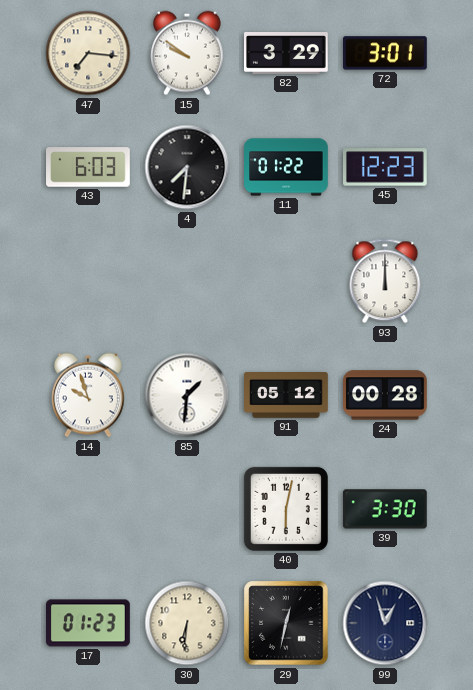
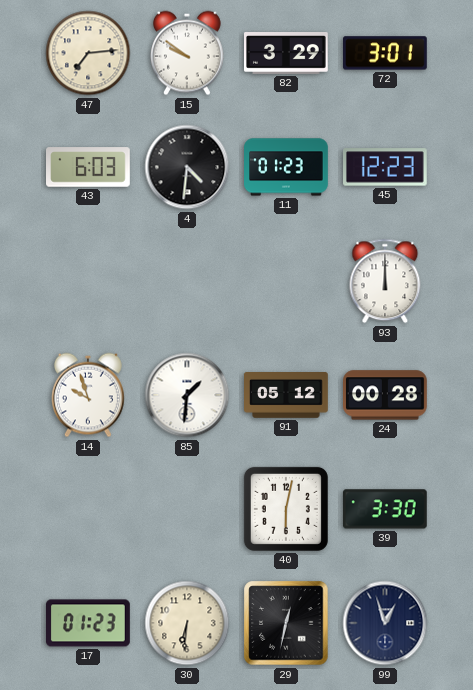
47: 7:16 -> 7:14
4: 7:31 -> 4:31
11: 01:22 -> 01:23
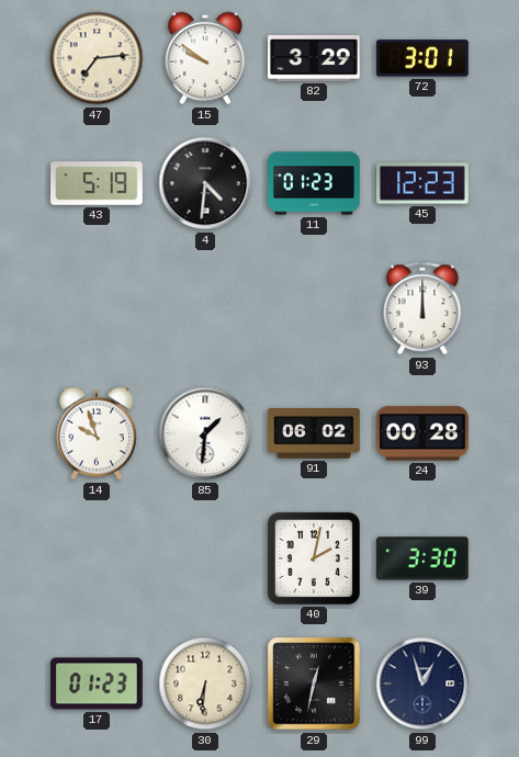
43: 6:03 -> 5:19
91: 05:12 -> 06:02
40: 6:02 -> 2:02
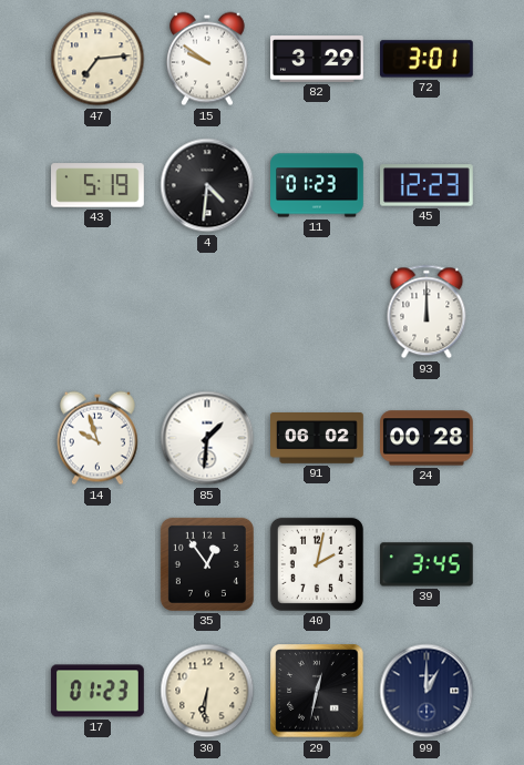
35: none -> 12:54
39: 3:30 -> 3:45
99: 12:57 -> 1:00
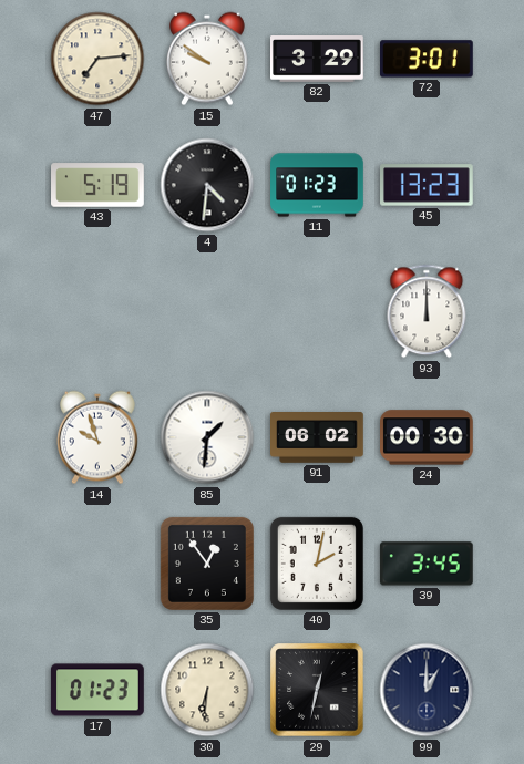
45: 12:23 -> 13:23
24: 00:28 -> 00:30
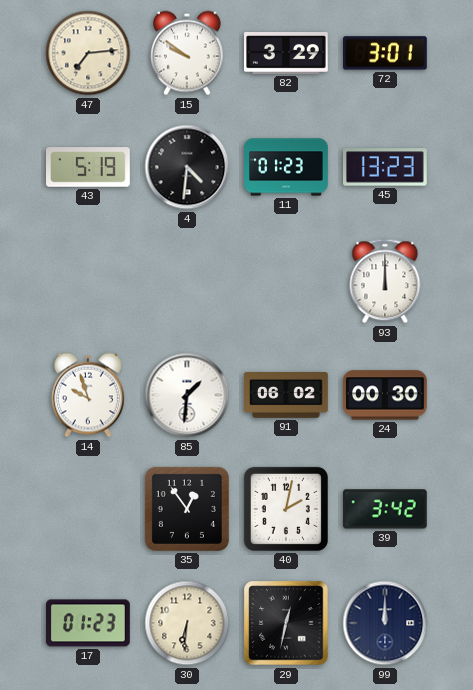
39: 3:45 -> 3:42
99: 1:00 -> 12:00
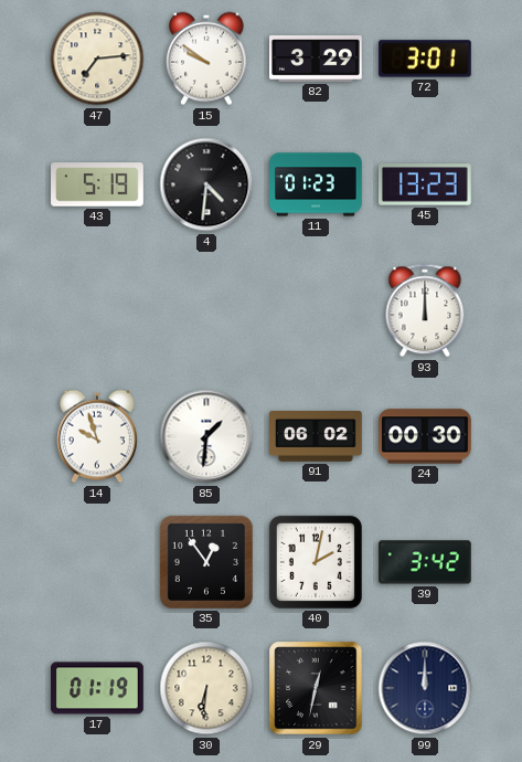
17: 01:23 -> 01:19
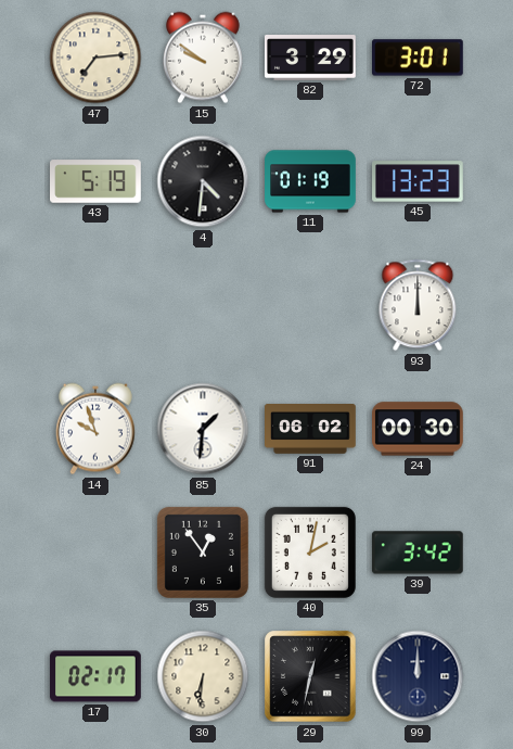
11: 01:23 -> 01:19
17: 01:19 -> 02:17
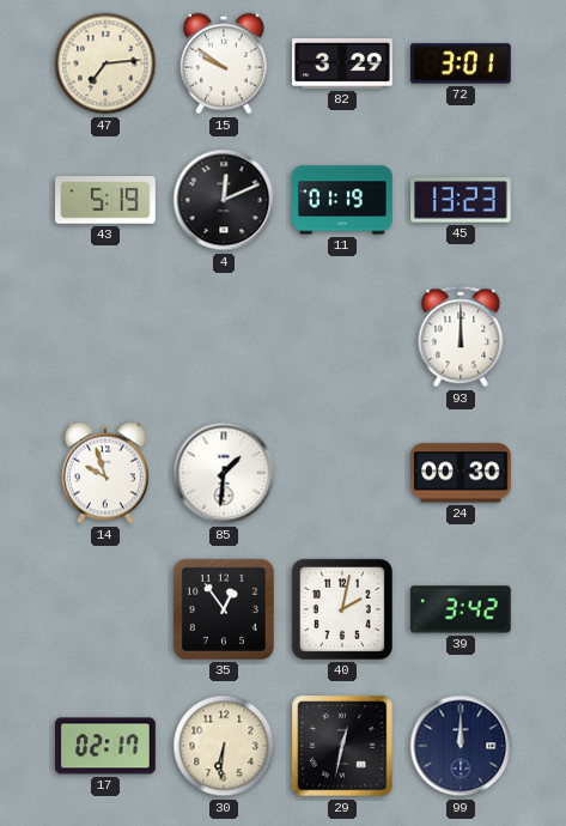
4: 4:31 -> 12:11
91: 06:02 -> none
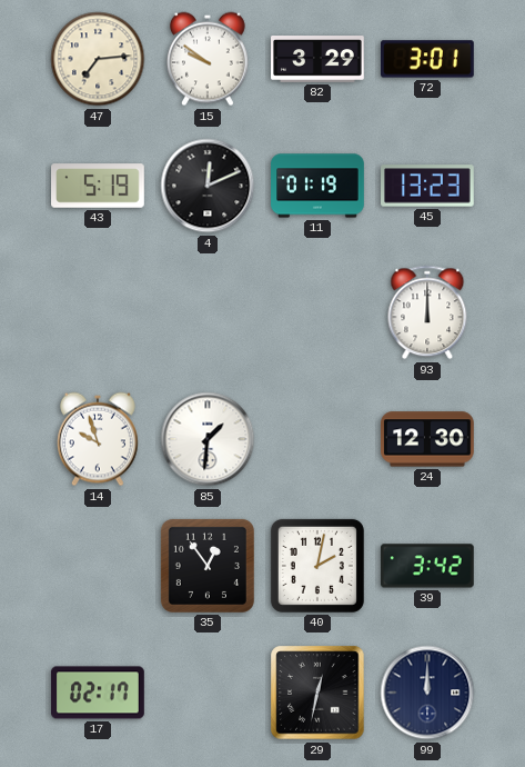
24: 00:30 -> 12:30
30: 6:31 -> none
